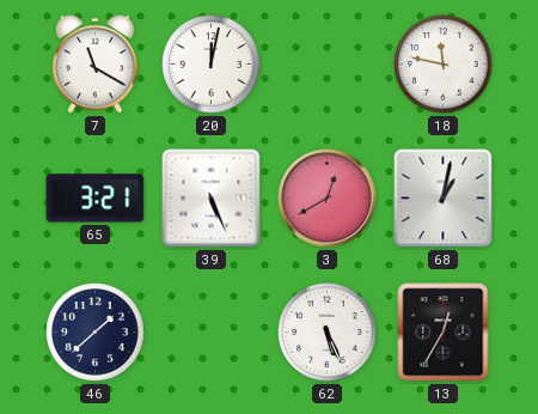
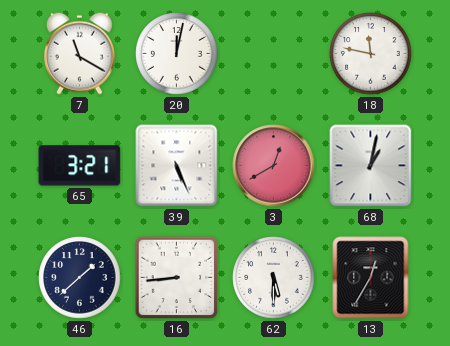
16: none -> 8:44
62: 5:26 -> 5:30
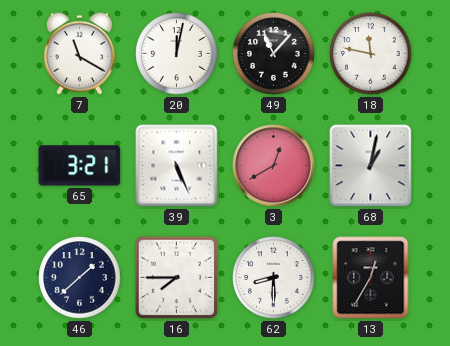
49: none -> 11:07
16: 8:44 -> 7:45
62: 5:30 -> 8:30
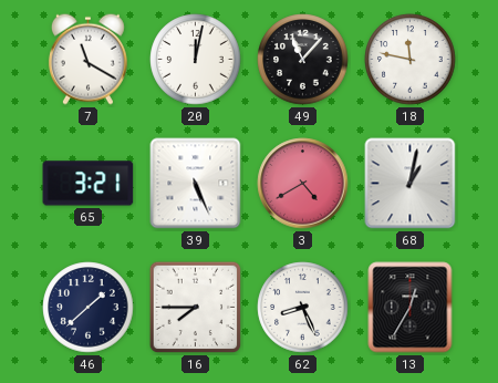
3: 12:40 -> 4:40
62: 8:30 -> 8:26
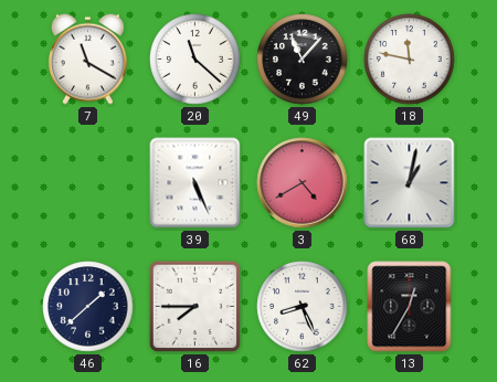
20: 12:02 -> 11:22
65: 3:21 -> none
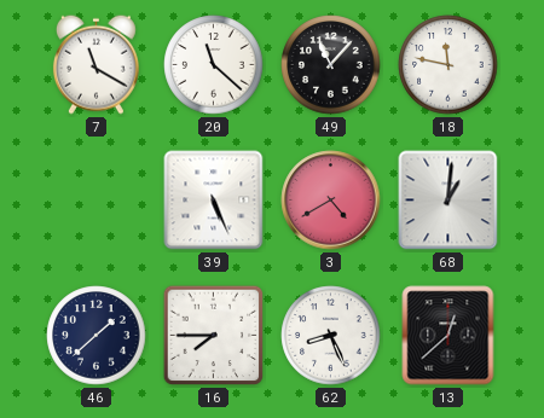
68: 1:02 -> 1:01
13: 12:35 -> 12:38
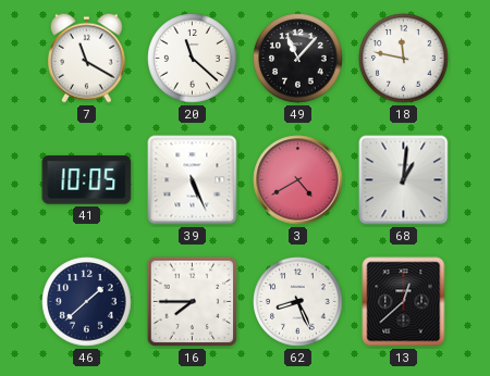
41: none -> 10:05
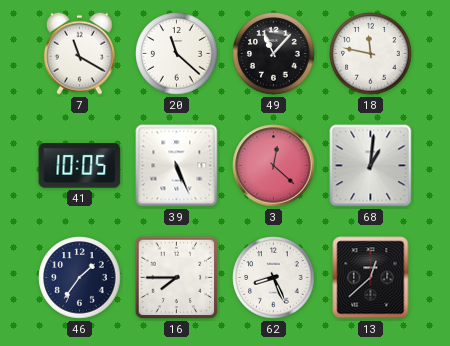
3: 4:40 -> 12:22
46: 1:38 -> 1:36
